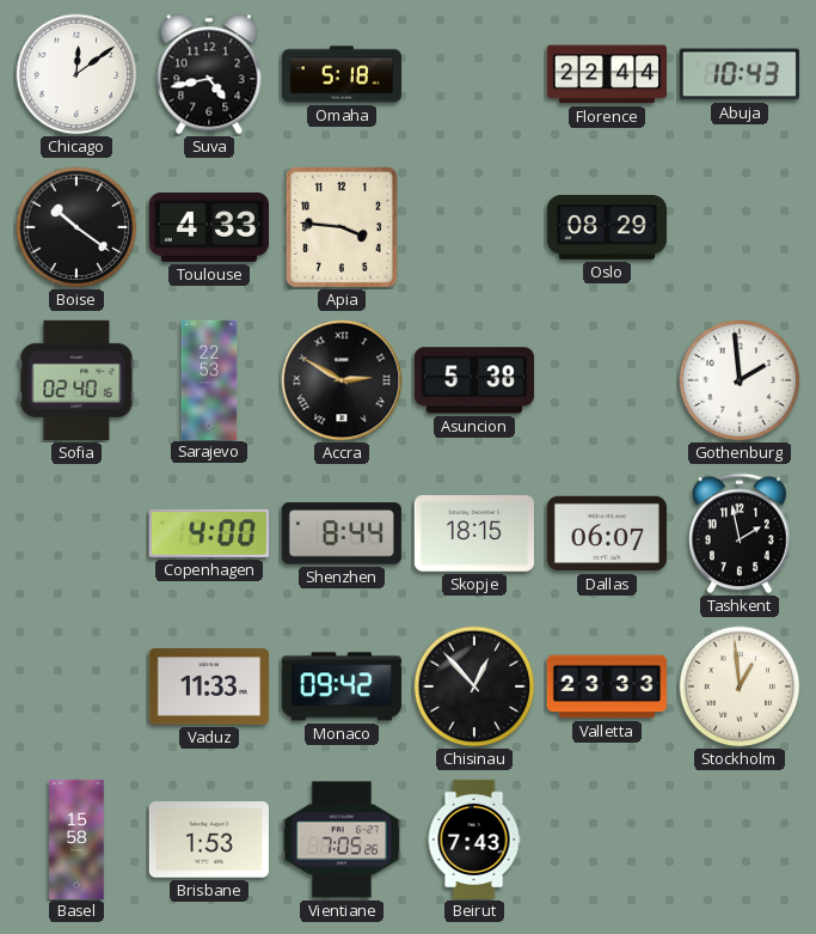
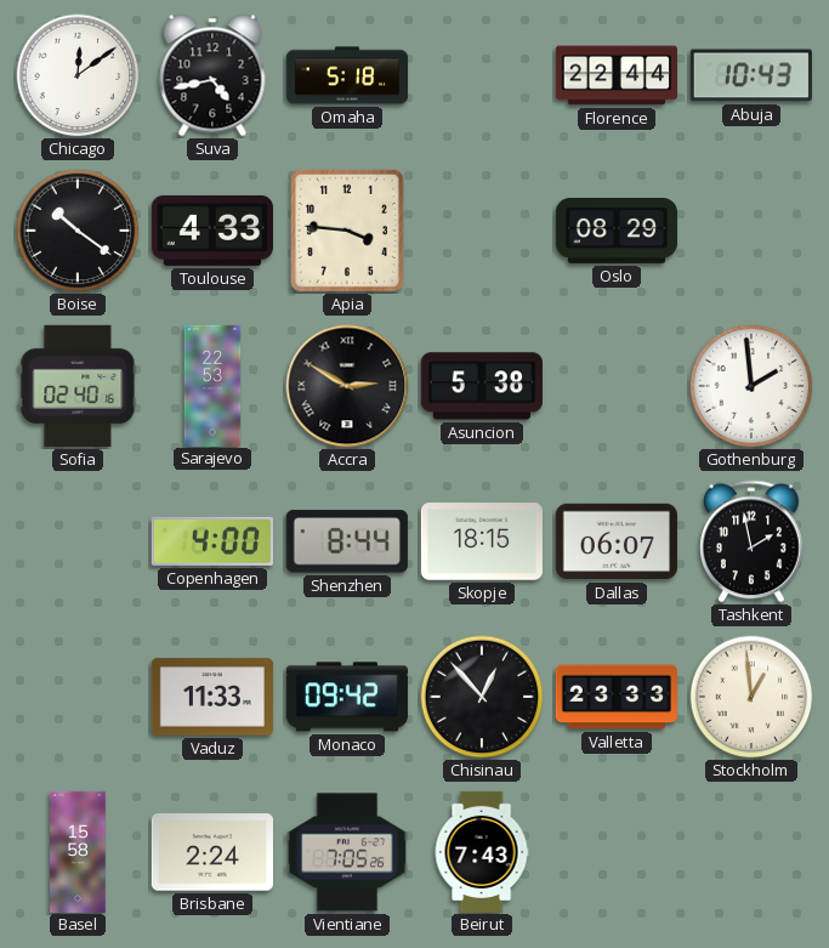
Brisbane: 1:53 -> 2:24
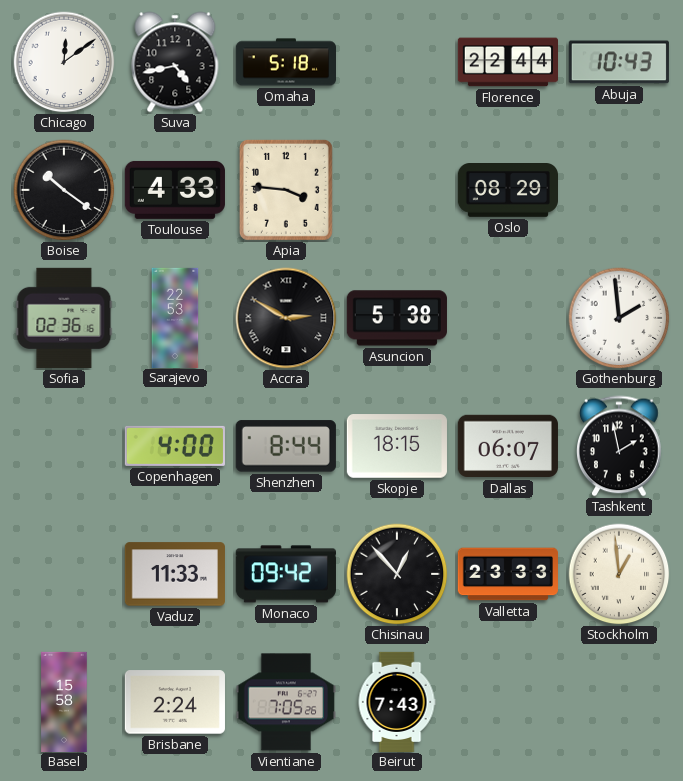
Sofia: 02:40 -> 02:36
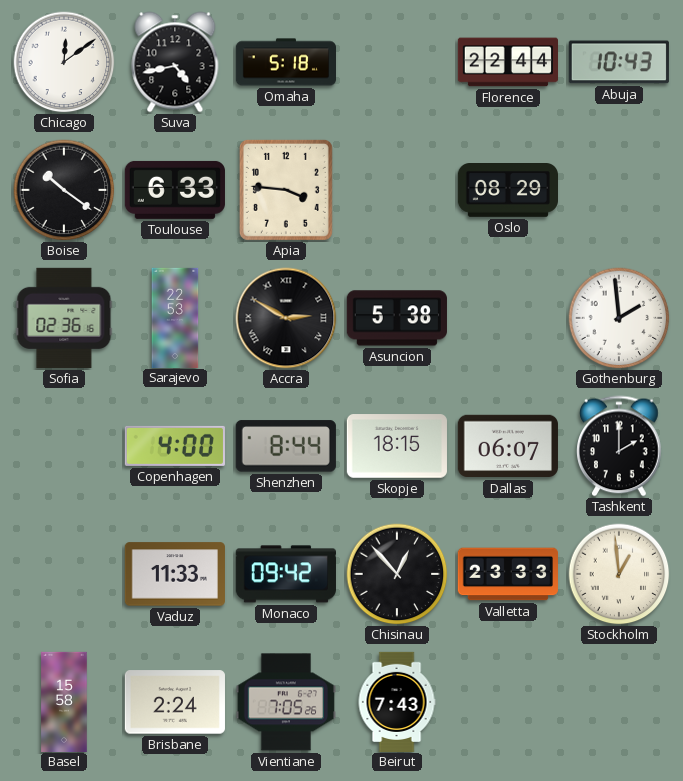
Toulouse: 4:33 -> 6:33
Tashkent: 1:58 -> 2:00
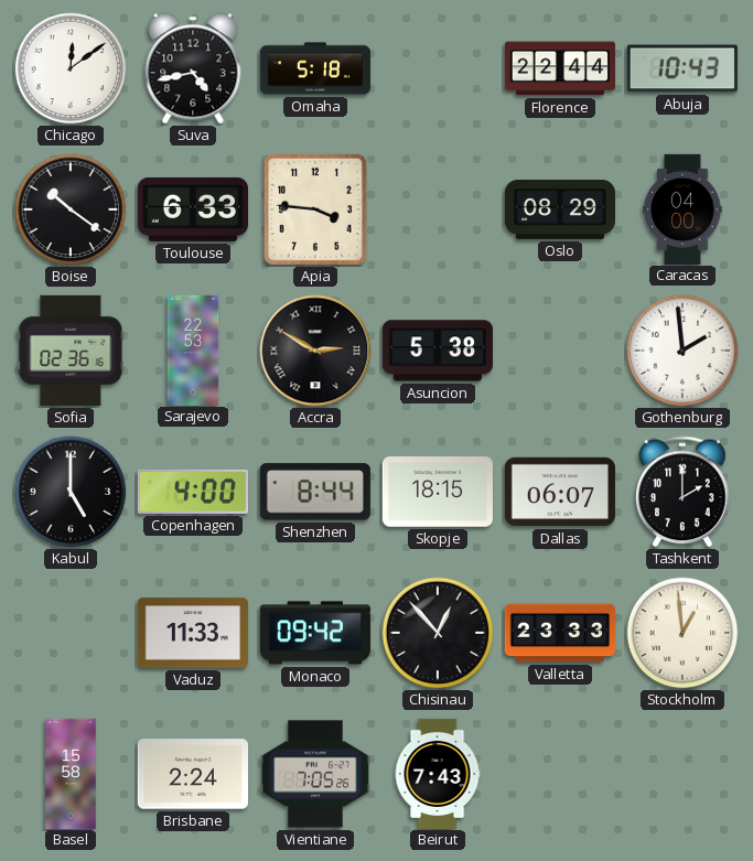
Caracas: none -> 04:00
Kabul: none -> 5:00
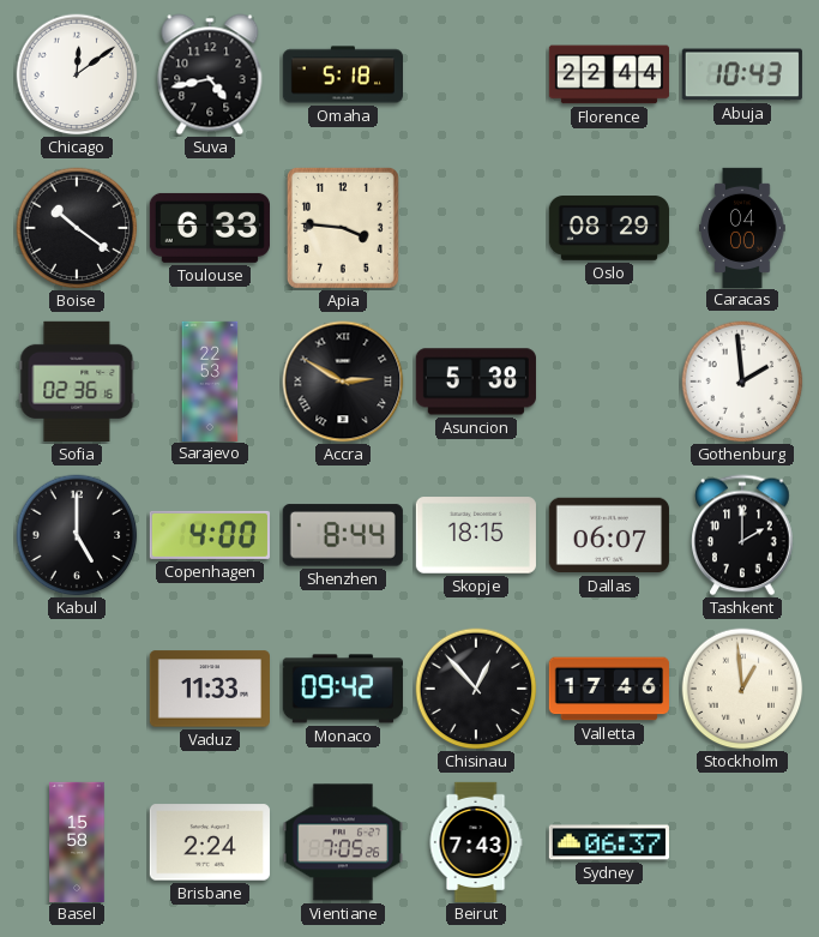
Valletta: 23:33 -> 17:46
Sydney: none -> 06:37
